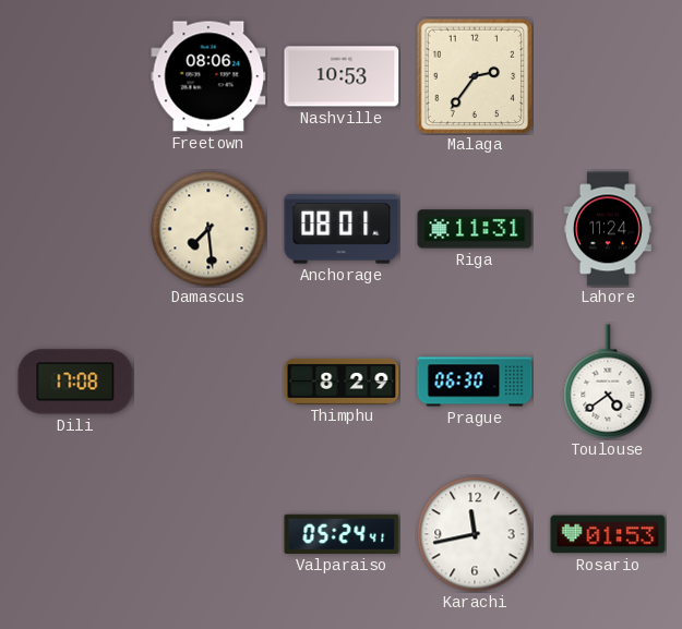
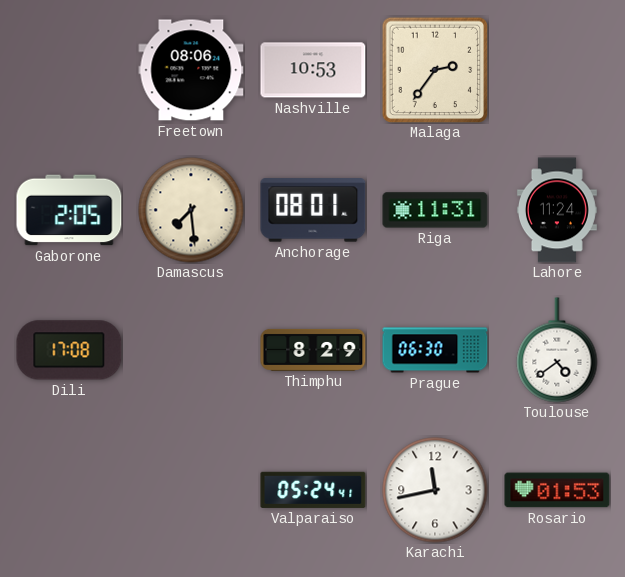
Gaborone: none -> 2:05
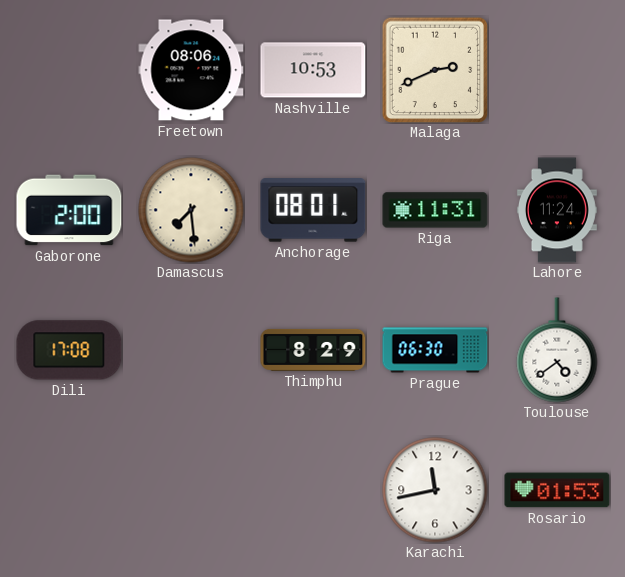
Malaga: 2:36 -> 2:41
Gaborone: 2:05 -> 2:00
Valparaiso: 05:24 -> none
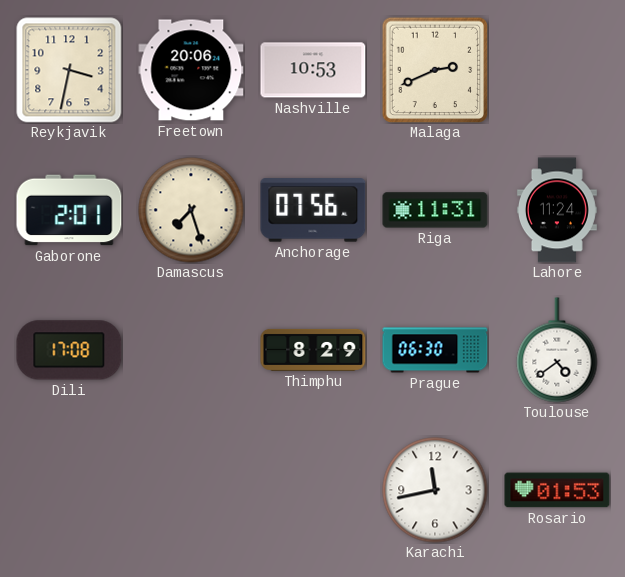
Reykjavik: none -> 3:32
Freetown: 08:06 -> 20:06
Gaborone: 2:00 -> 2:01
Damascus: 7:29 -> 7:27
Anchorage: 08:01 -> 07:56
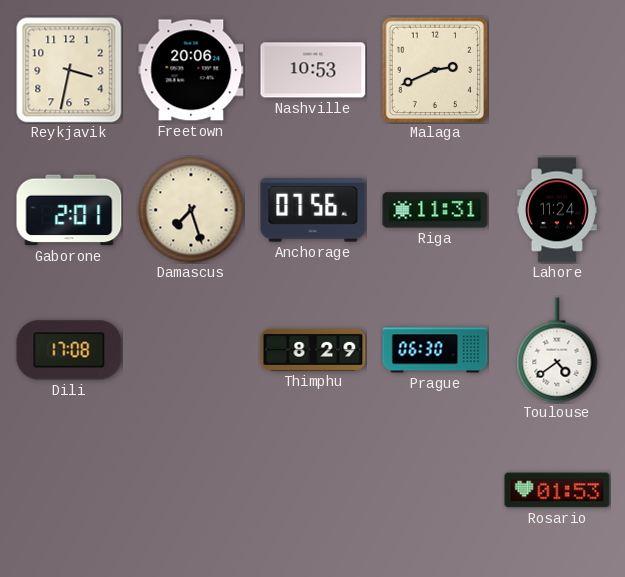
Karachi: 11:43 -> none
